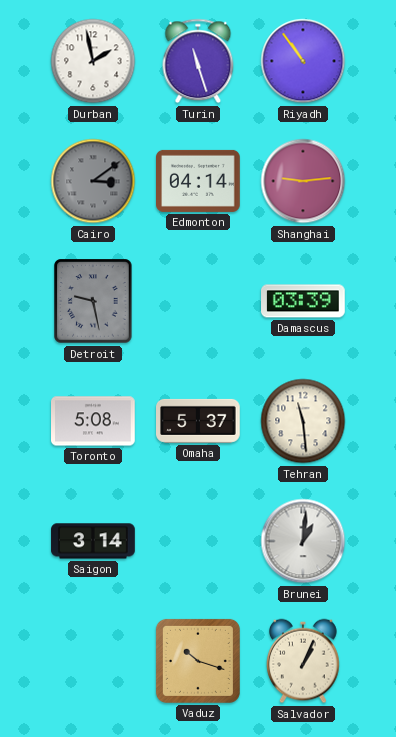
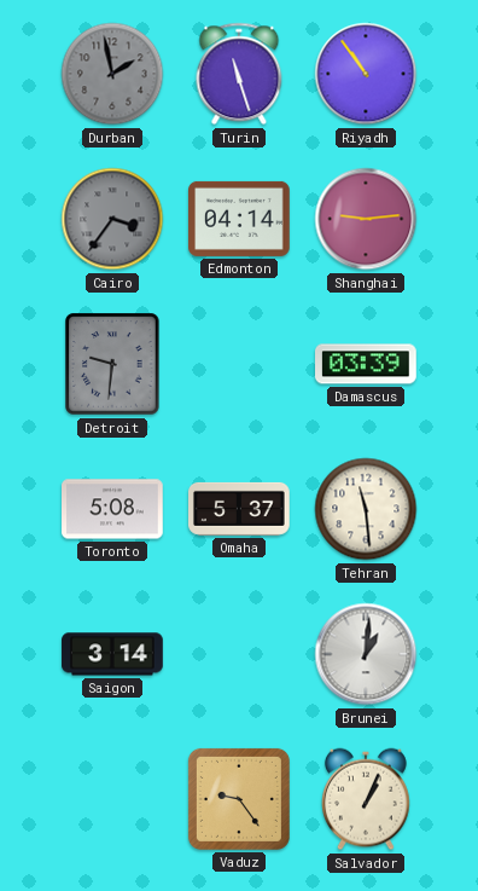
Durban dial: white -> grey
Cairo: 3:09 -> 3:36
Detroit: 9:28 -> 9:31
Vaduz: 10:18 -> 9:24
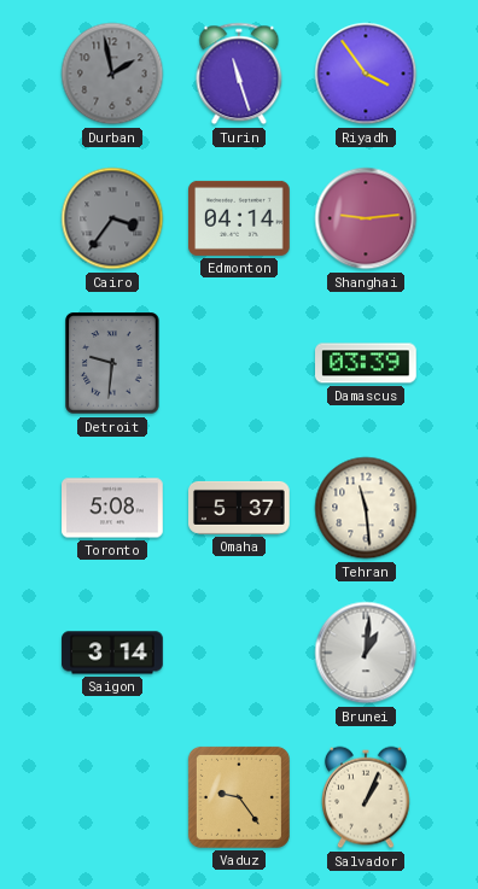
Riyadh: 10:54 -> 3:54
